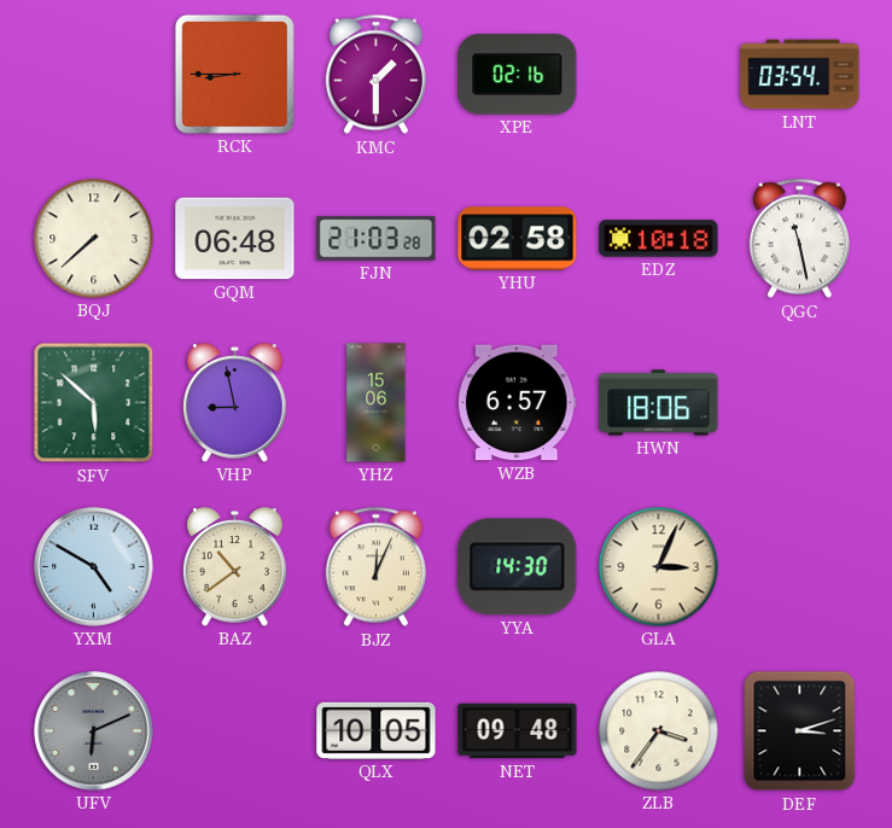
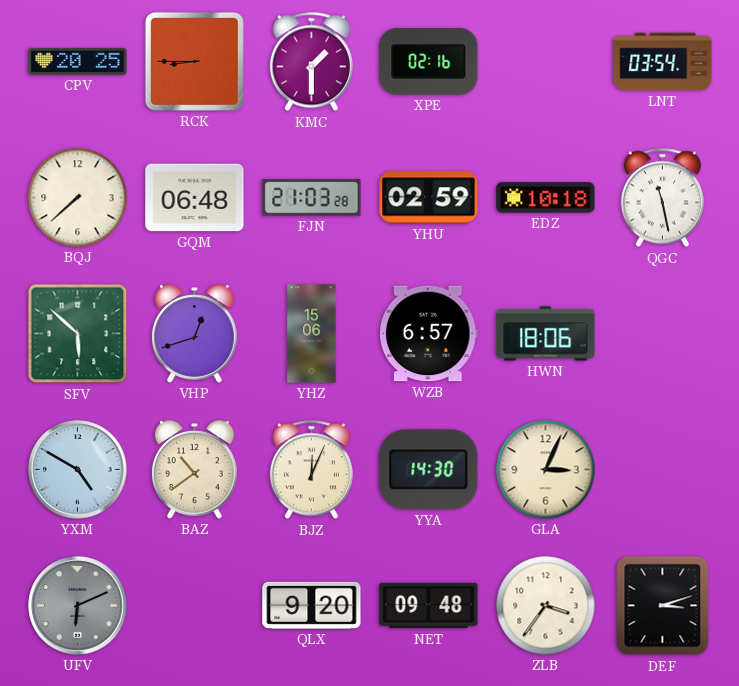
CPV: none -> 20:25
YHU: 02:58 -> 02:59
VHP: 8:58 -> 12:42
QLX: 10:05 -> 9:20
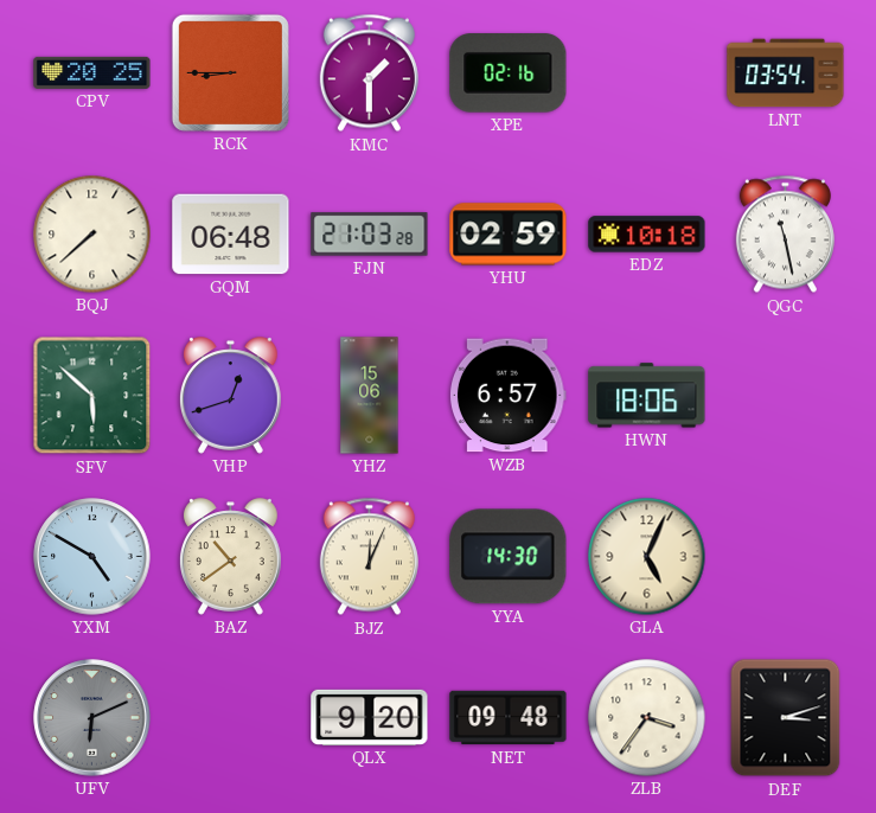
GLA: 3:04 -> 5:04
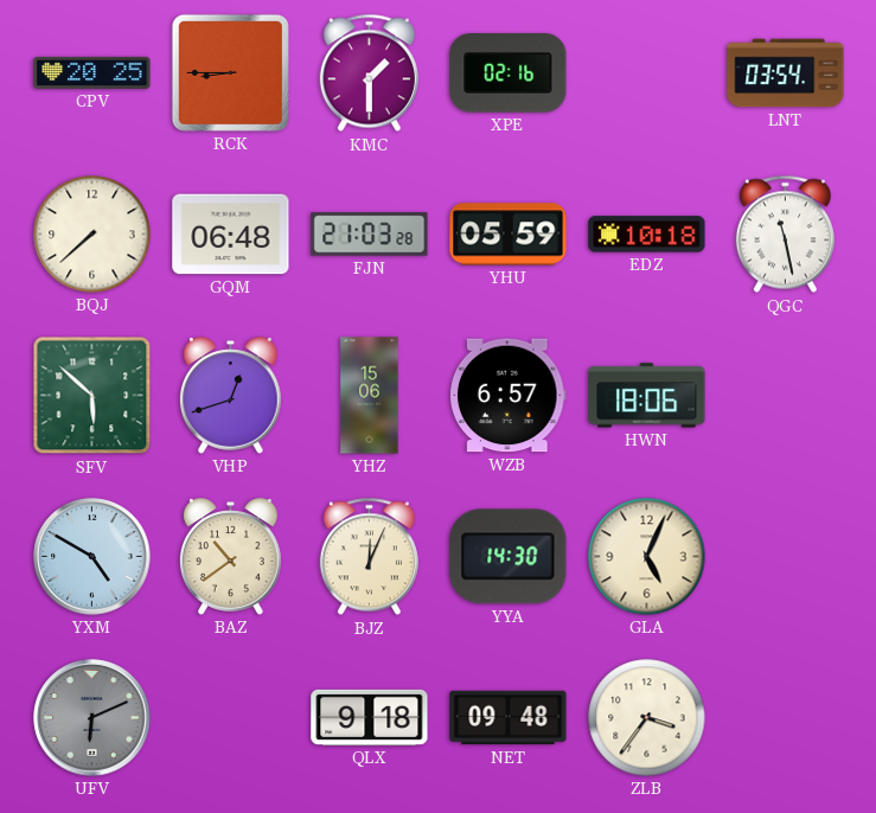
YHU: 02:59 -> 05:59
QLX: 9:20 -> 9:18
DEF: 3:12 -> none
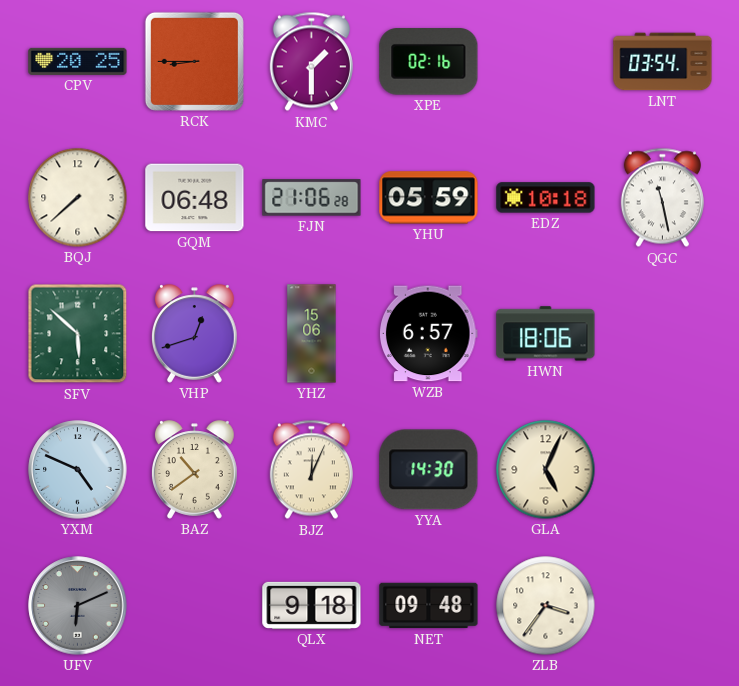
FJN: 21:03 -> 21:06
YXM: 4:50 -> 4:49
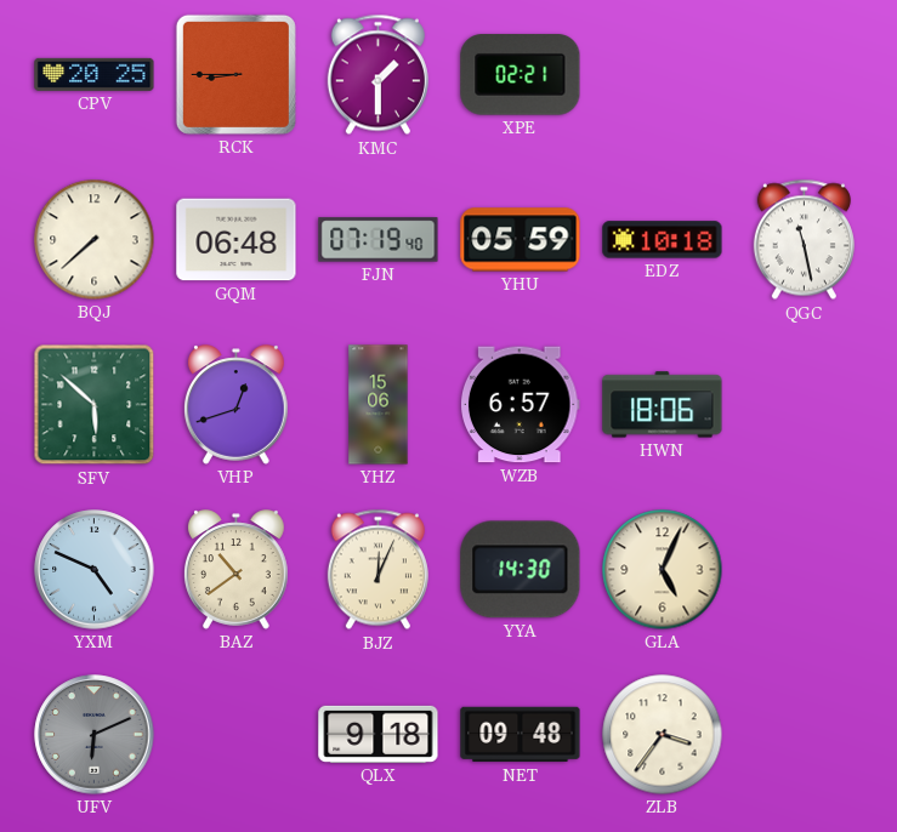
XPE: 02:16 -> 02:21
LNT: 03:54 -> none
FJN: 21:06 -> 07:19
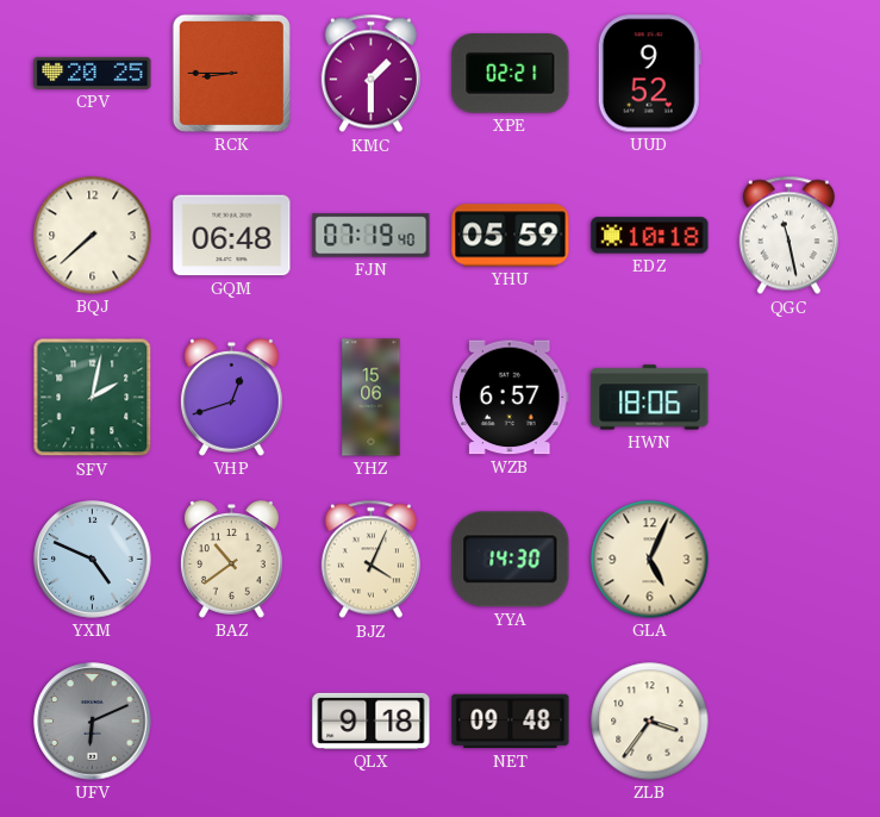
UUD: none -> 9:52
SFV: 5:52 -> 2:02
BJZ: 12:04 -> 4:04
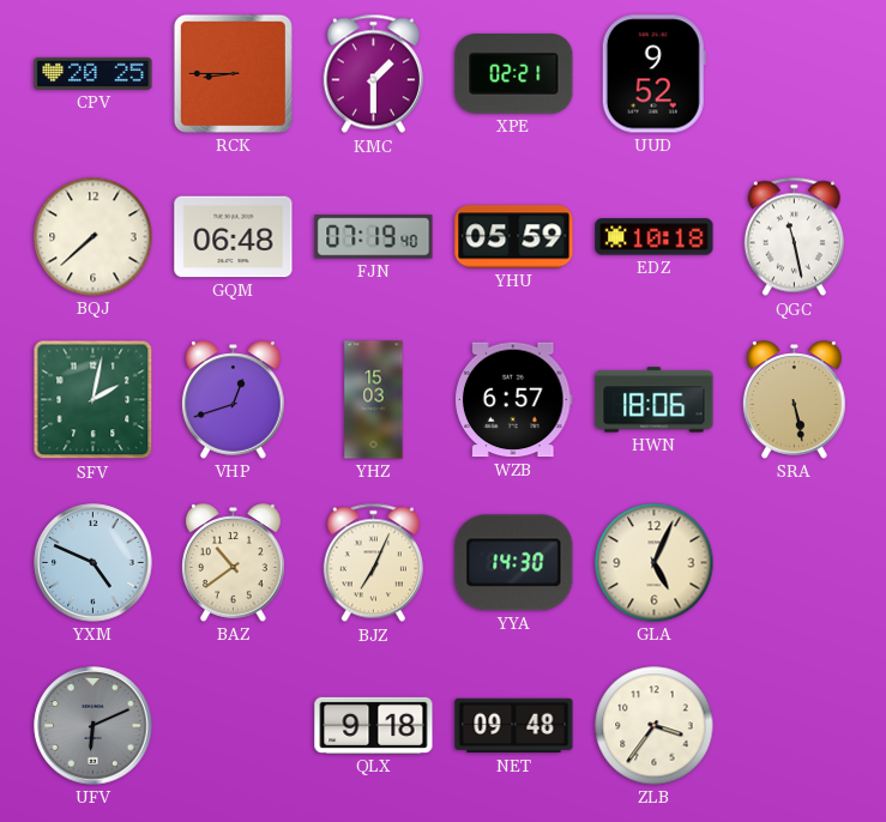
YHZ: 15:06 -> 15:03
SRA: none -> 5:28
BJZ: 4:04 -> 7:04
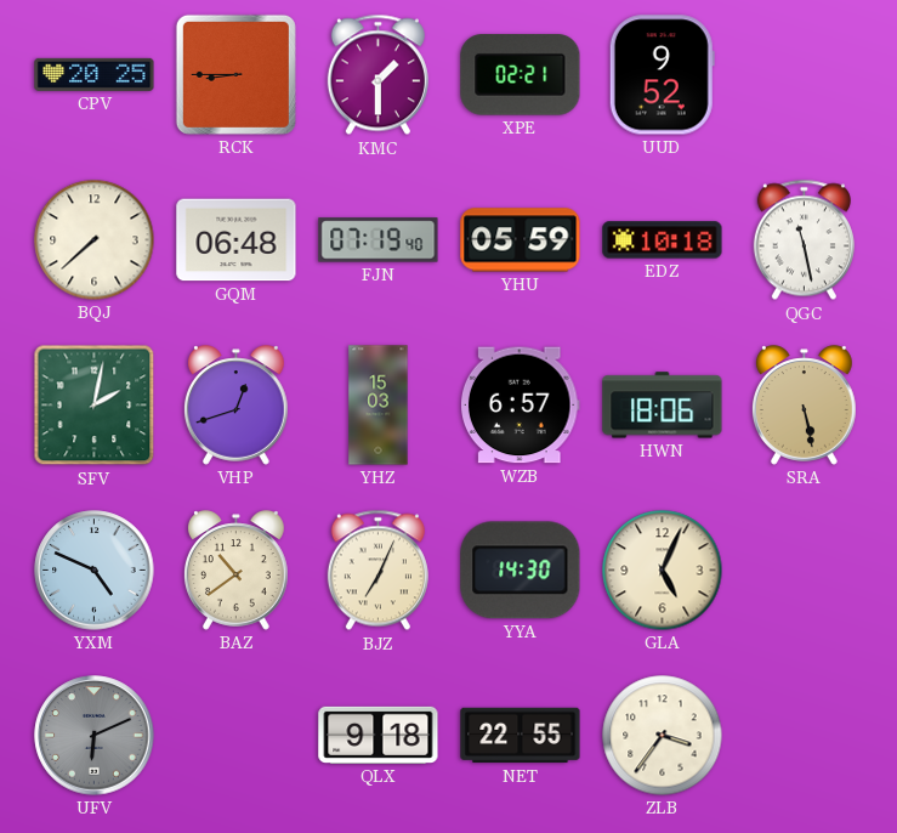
NET: 09:48 -> 22:55
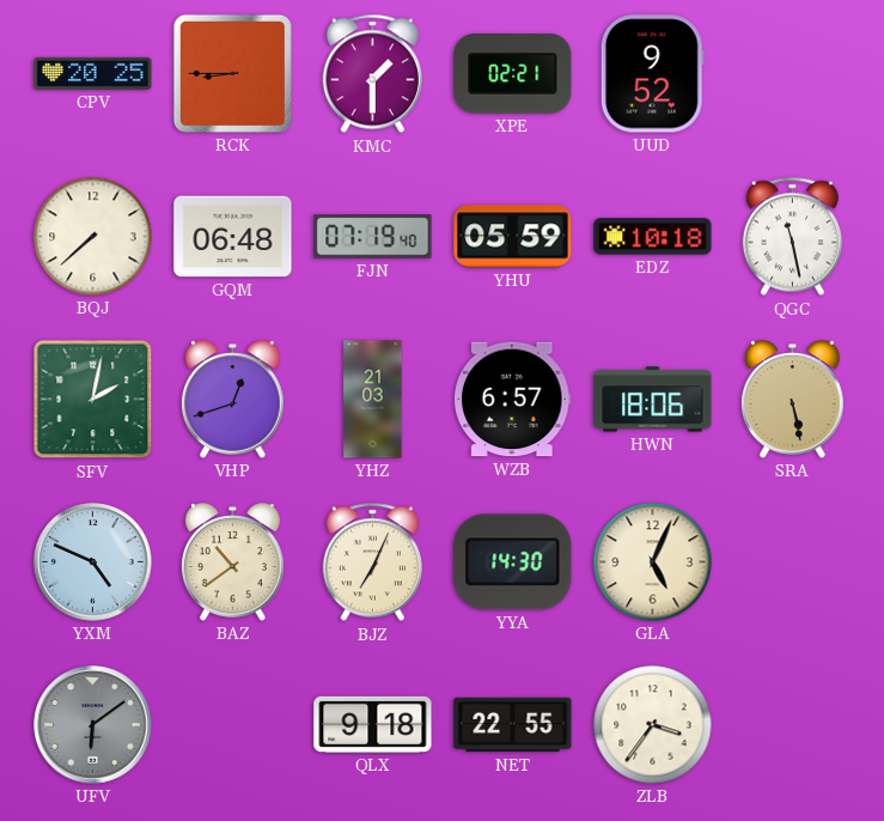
YHZ: 15:03 -> 21:03
UFV: 6:11 -> 6:09
